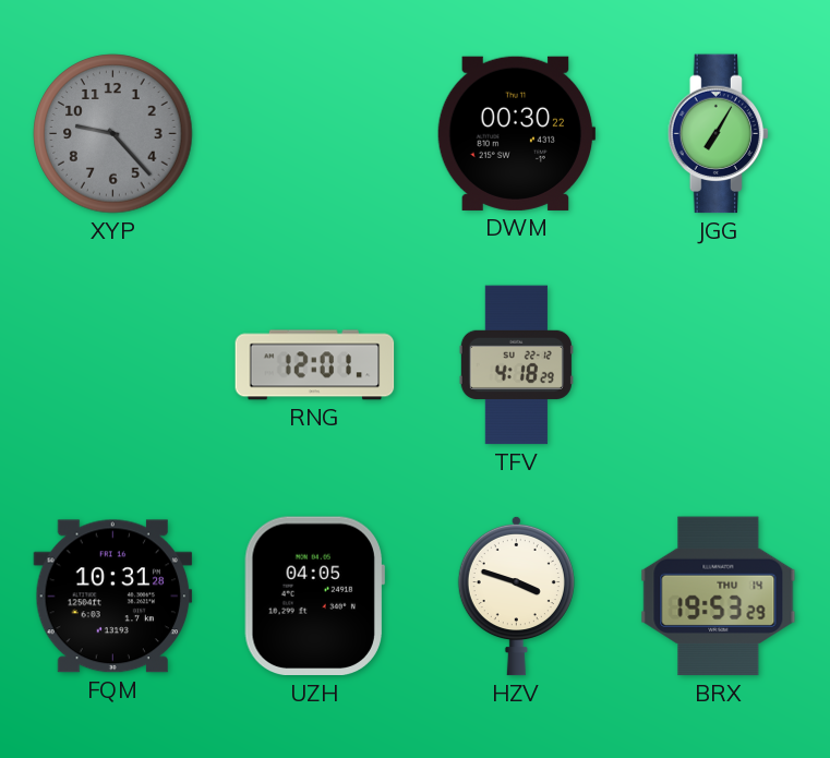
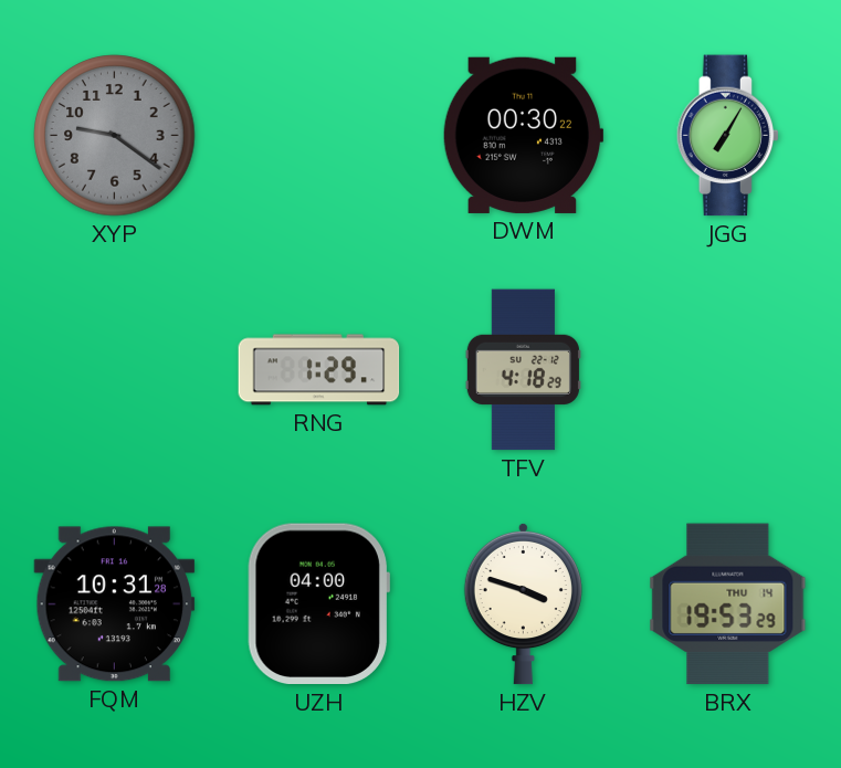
XYP: 9:23 -> 9:21
RNG: 12:01 -> 1:29
UZH: 04:05 -> 04:00
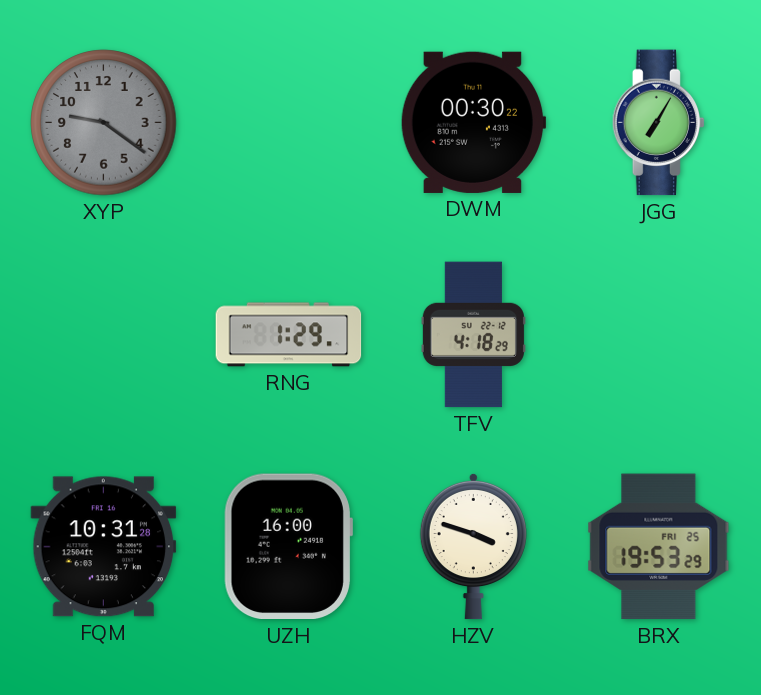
UZH: 04:00 -> 16:00
BRX date: THU 14 -> FRI 25
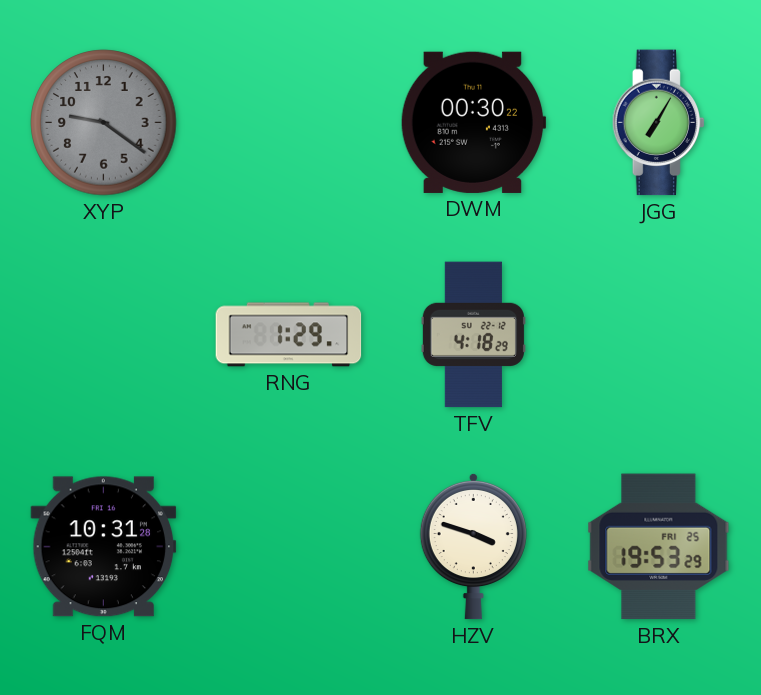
UZH: 16:00 -> none
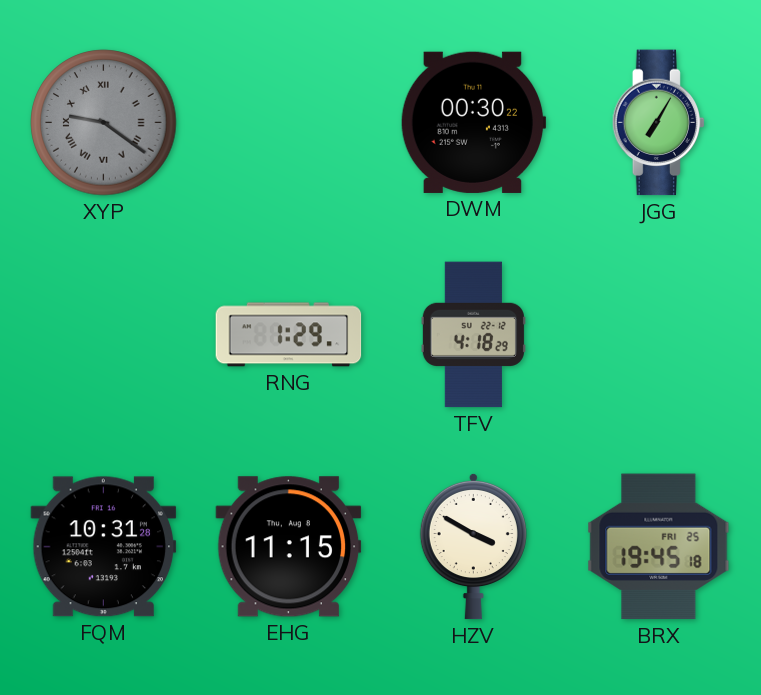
XYP numerals: Arabic -> Roman
EHG: none -> 11:15
HZV: 3:48 -> 3:50
BRX: 19:53 -> 19:45
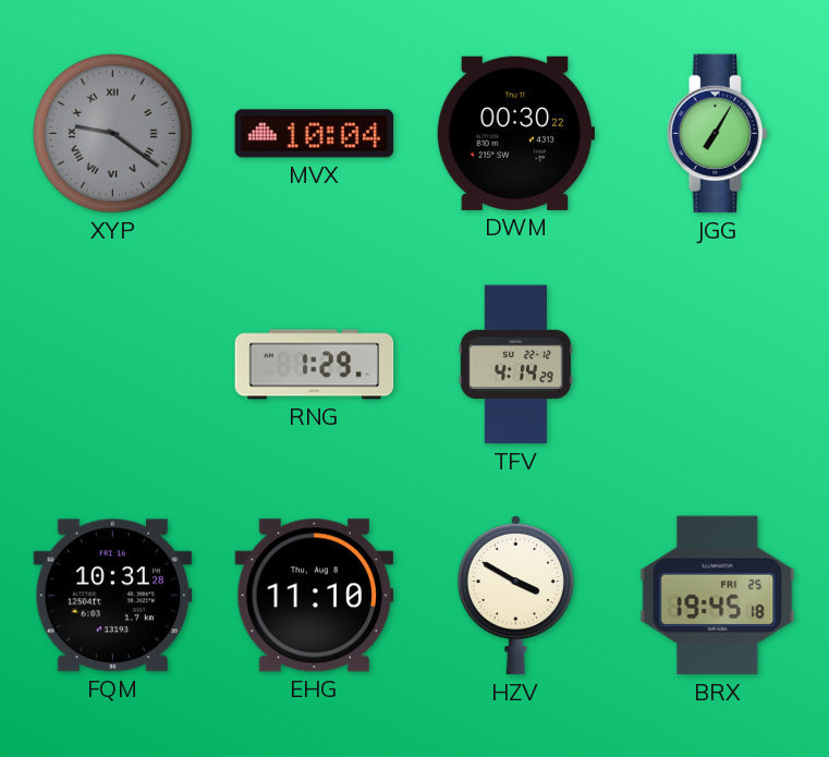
MVX: none -> 10:04
TFV: 4:18 -> 4:14
EHG: 11:15 -> 11:10
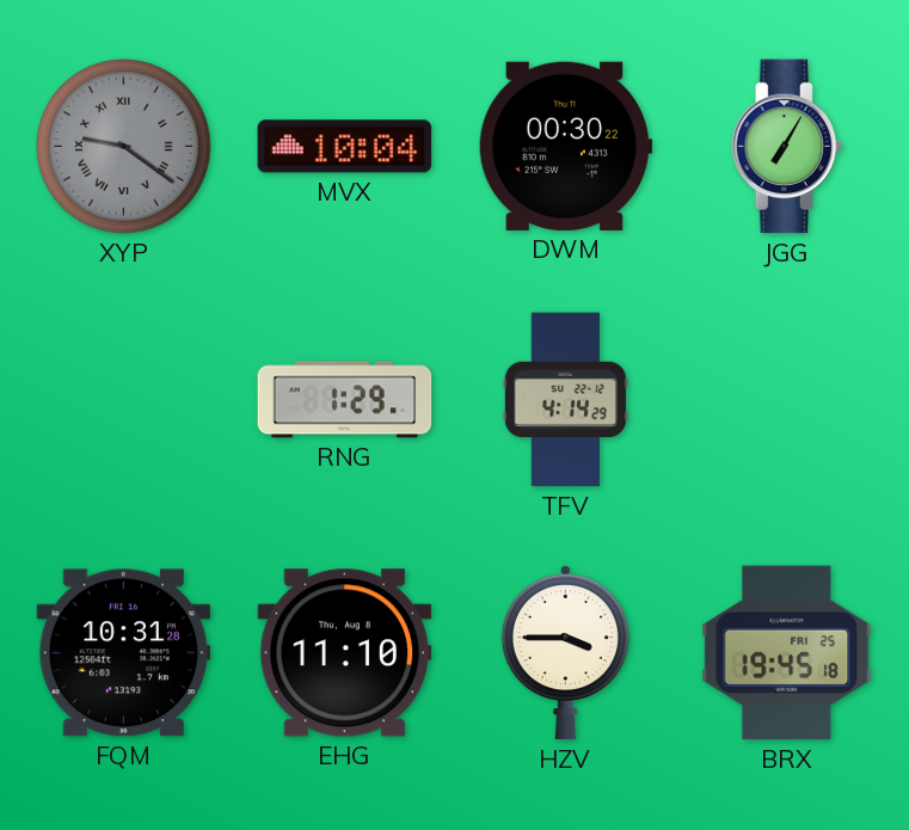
HZV: 3:50 -> 3:45
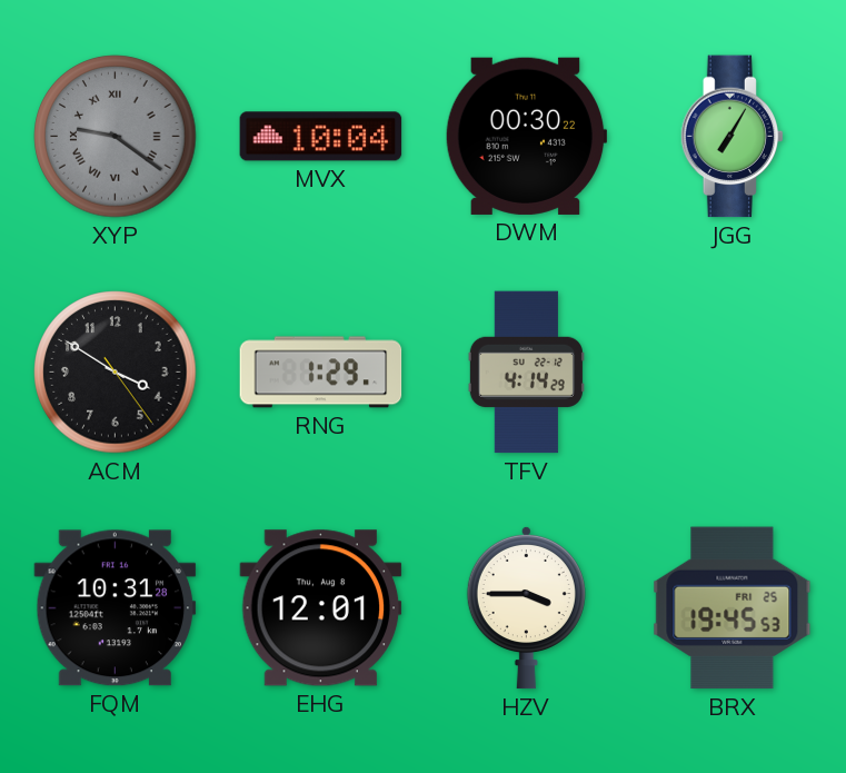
ACM: none -> 3:50
EHG: 11:10 -> 12:01
BRX: 19:45:18 -> 19:45:53
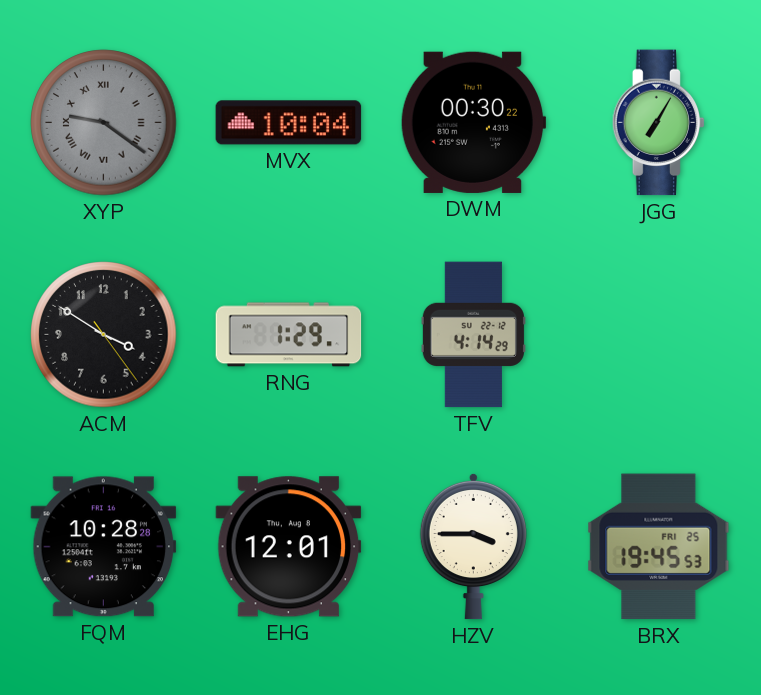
FQM: 10:31 -> 10:28
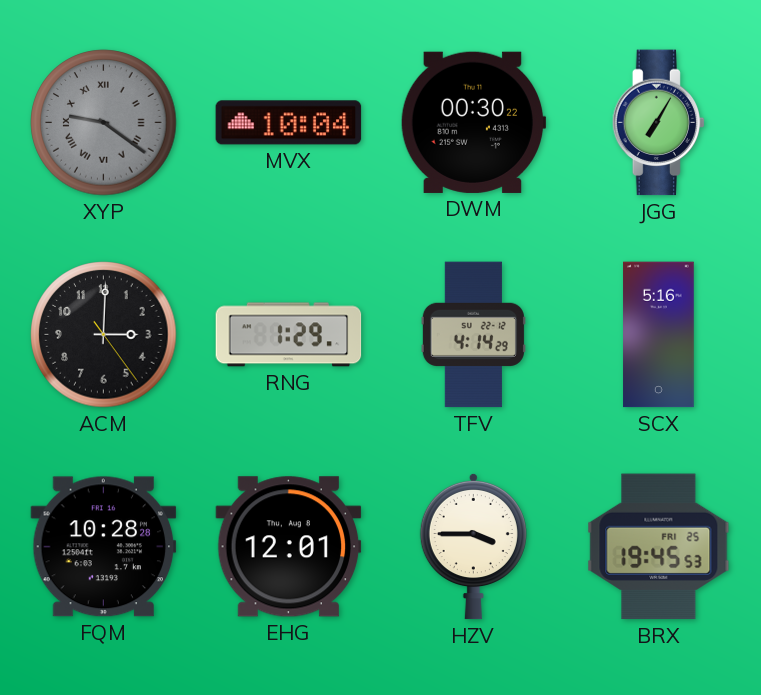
ACM: 3:50 -> 3:00
SCX: none -> 5:16
